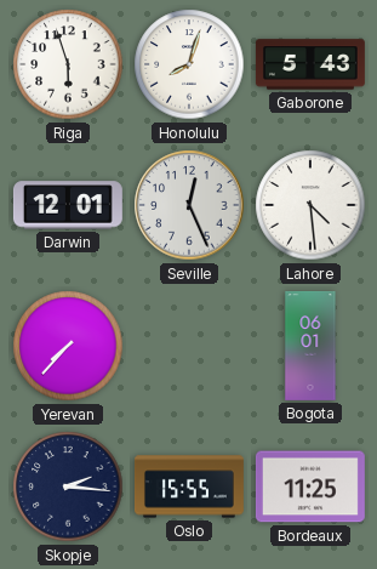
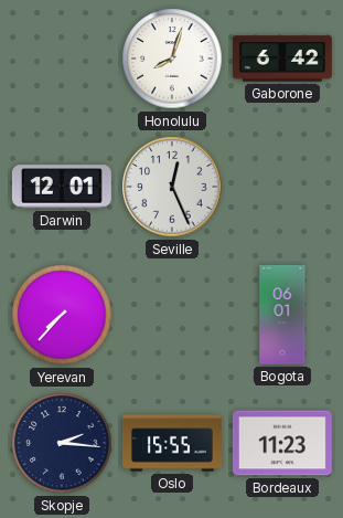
Riga: 5:57 -> none
Gaborone: 5:43 -> 6:42
Lahore: 4:29 -> none
Bordeaux: 11:25 -> 11:23
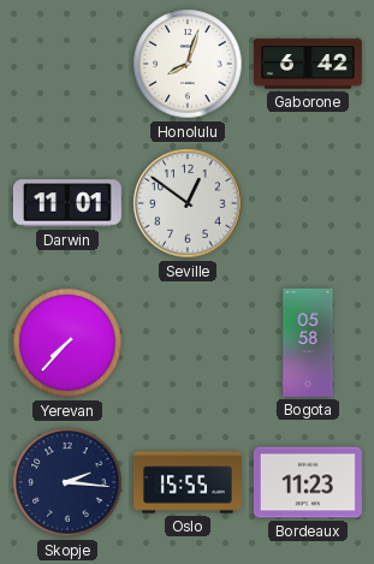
Darwin: 12:01 -> 11:01
Seville: 12:26 -> 12:51
Bogota: 06:01 -> 05:58
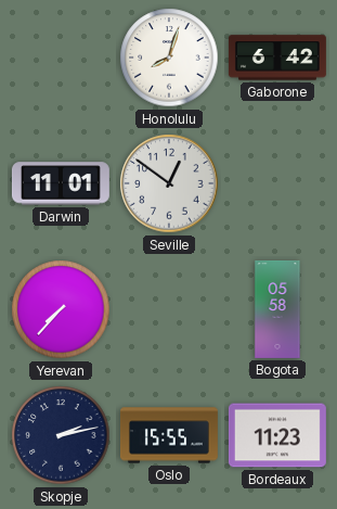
Skopje: 2:16 -> 2:13
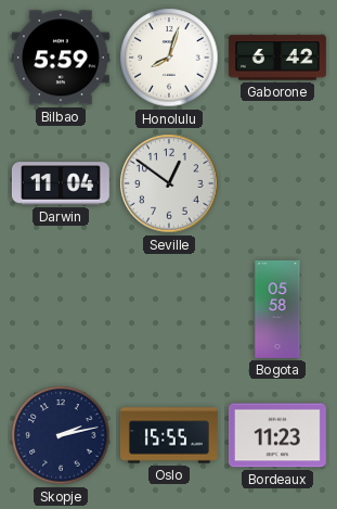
Bilbao: none -> 5:59
Darwin: 11:01 -> 11:04
Yerevan: 7:37 -> none
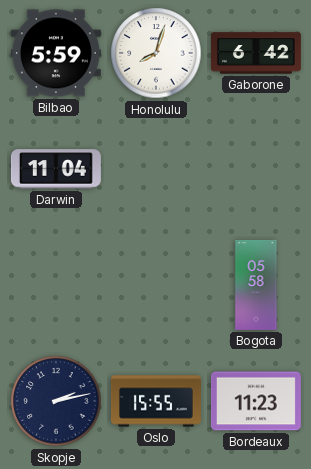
Seville: 12:51 -> none
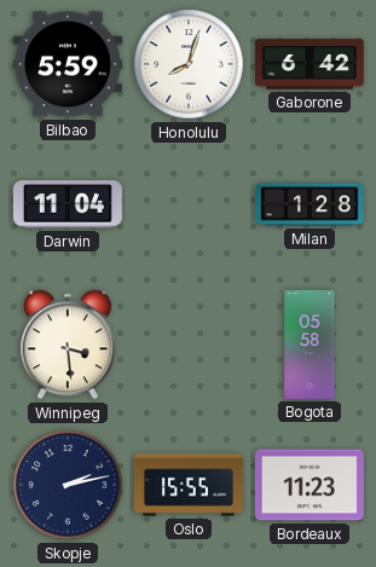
Milan: none -> 1:28
Winnipeg: none -> 3:29
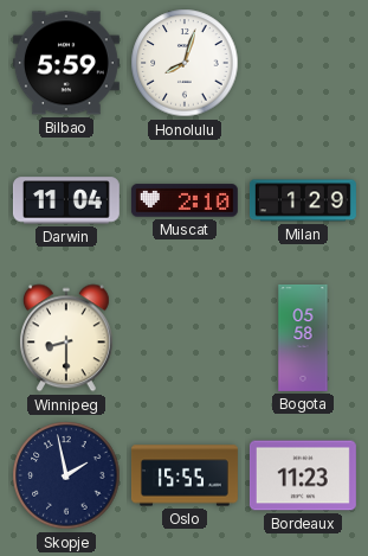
Gaborone: 6:42 -> none
Muscat: none -> 2:10
Milan: 1:28 -> 1:29
Winnipeg: 3:29 -> 8:30
Skopje: 2:13 -> 1:58
